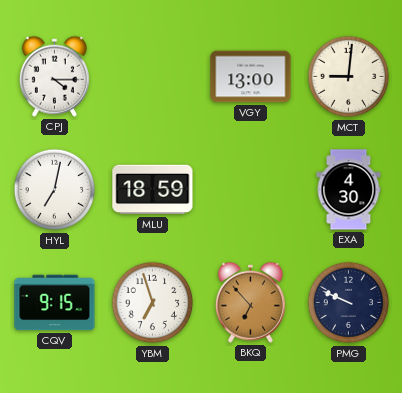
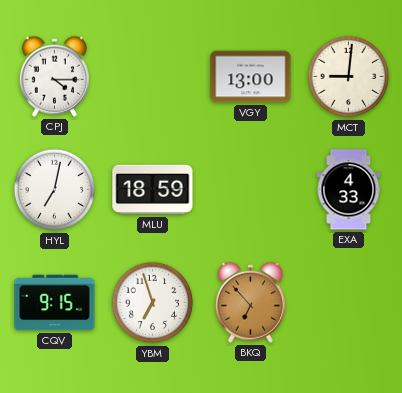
EXA: 4:30 -> 4:33
PMG: 9:49 -> none
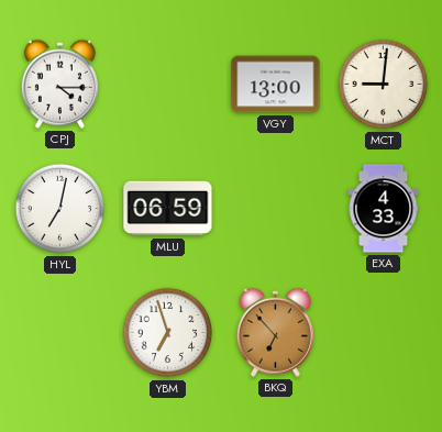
MLU: 18:59 -> 06:59
CQV: 9:15 -> none
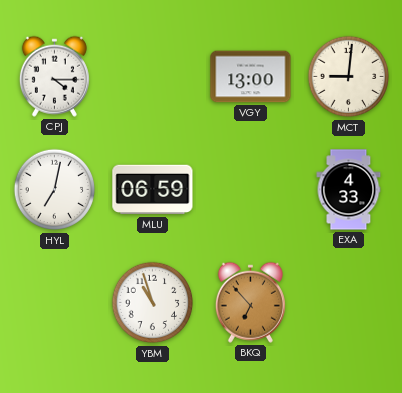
YBM: 6:57 -> 10:57
